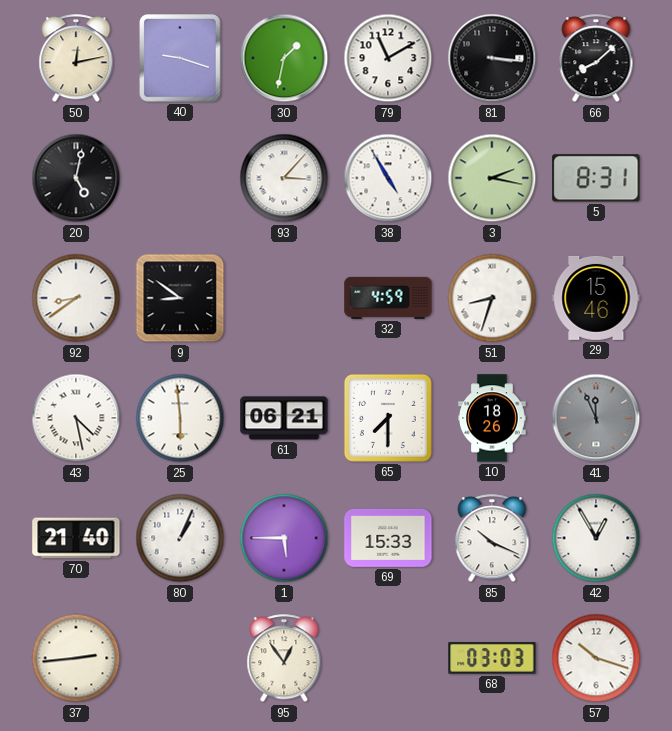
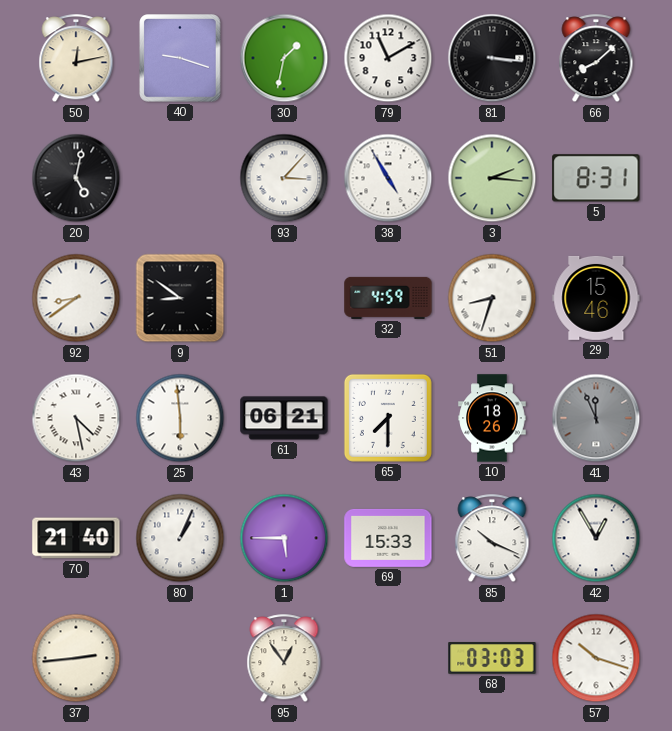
3: 2:17 -> 2:16
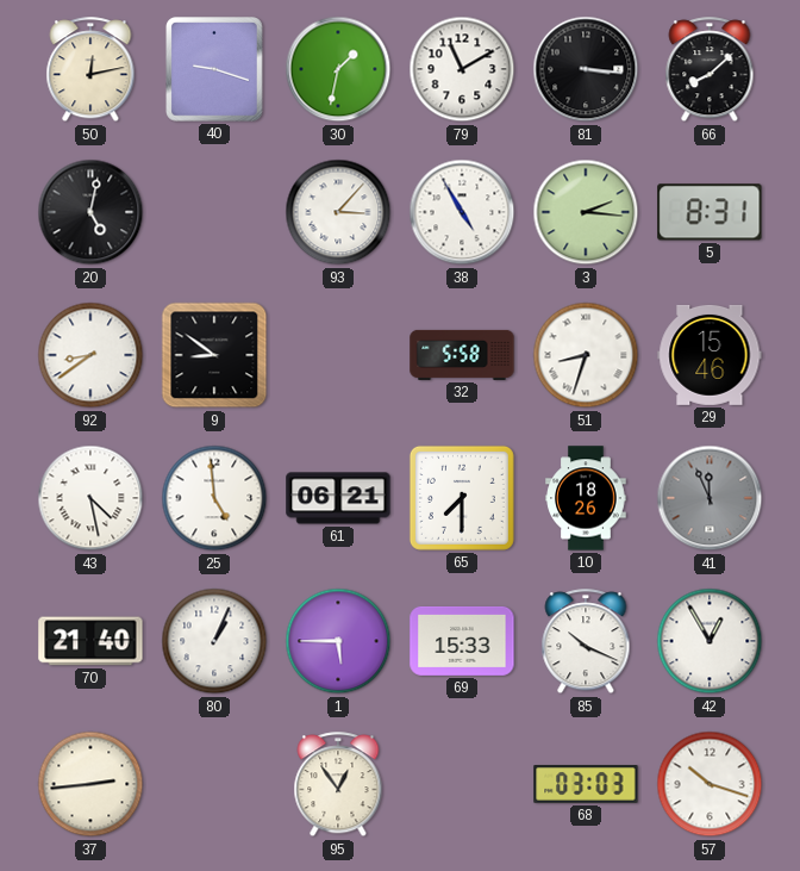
32: 4:59 -> 5:58
25: 5:59 -> 4:59
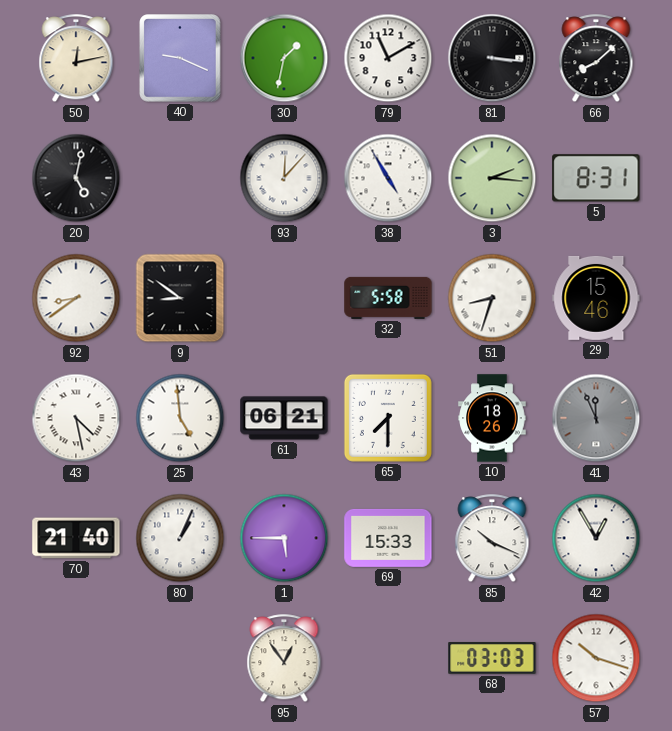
40: 9:18 -> 9:19
93: 3:07 -> 12:07
37: 2:44 -> none
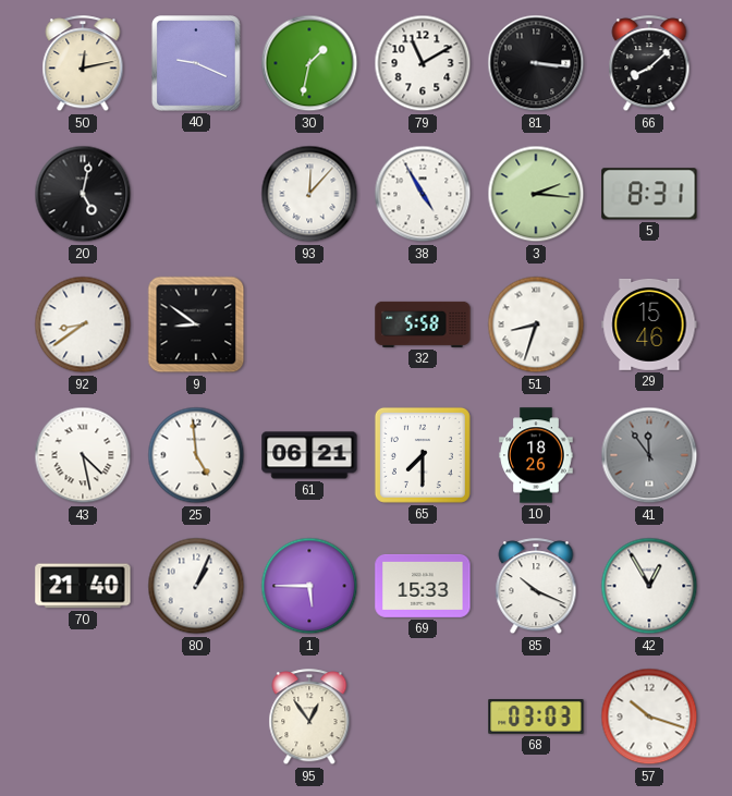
41: 11:56 -> 11:54
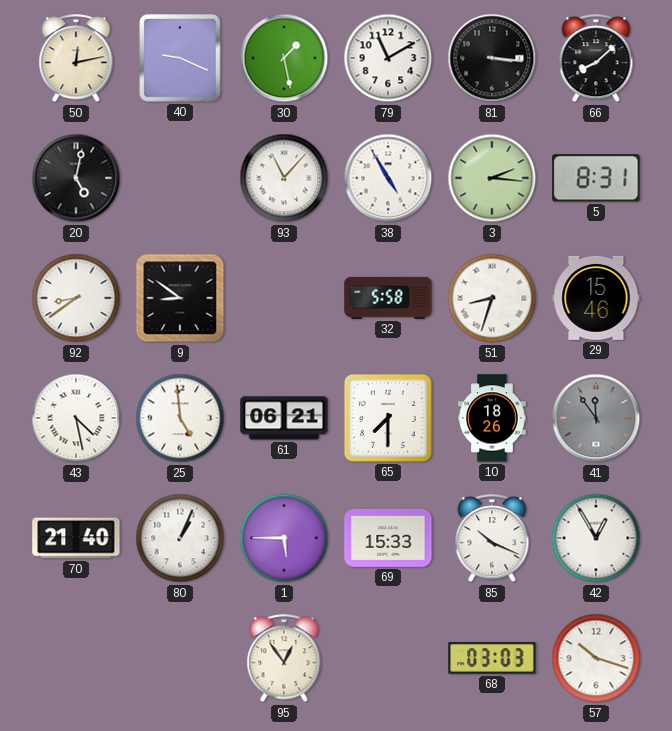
30: 1:32 -> 1:28
93: 12:07 -> 11:07
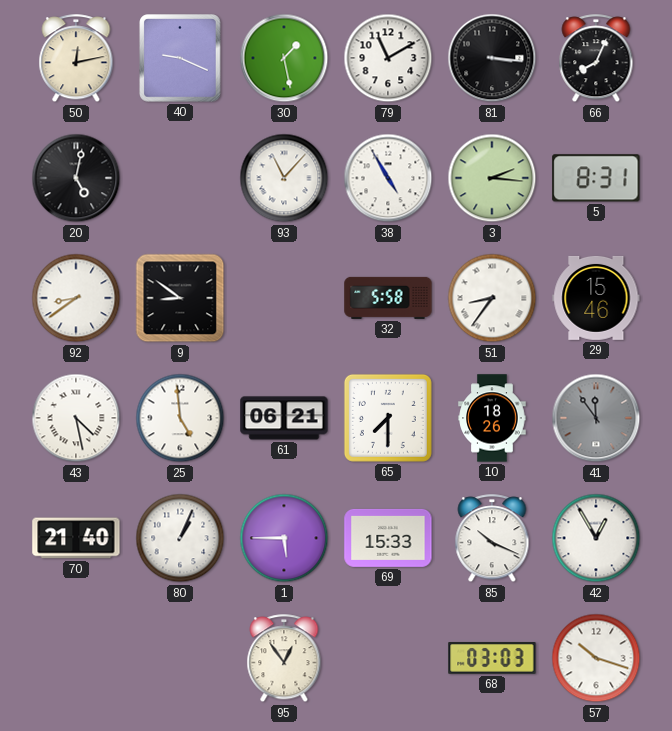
66: 8:08 -> 8:04
51: 8:33 -> 8:36
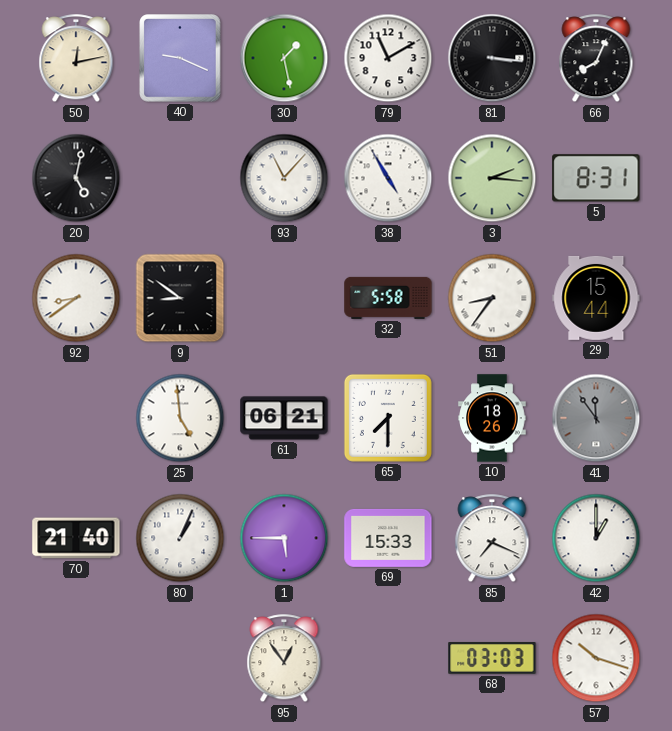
29: 15:46 -> 15:44
43: 4:28 -> none
85: 10:19 -> 7:19
42: 12:55 -> 1:00
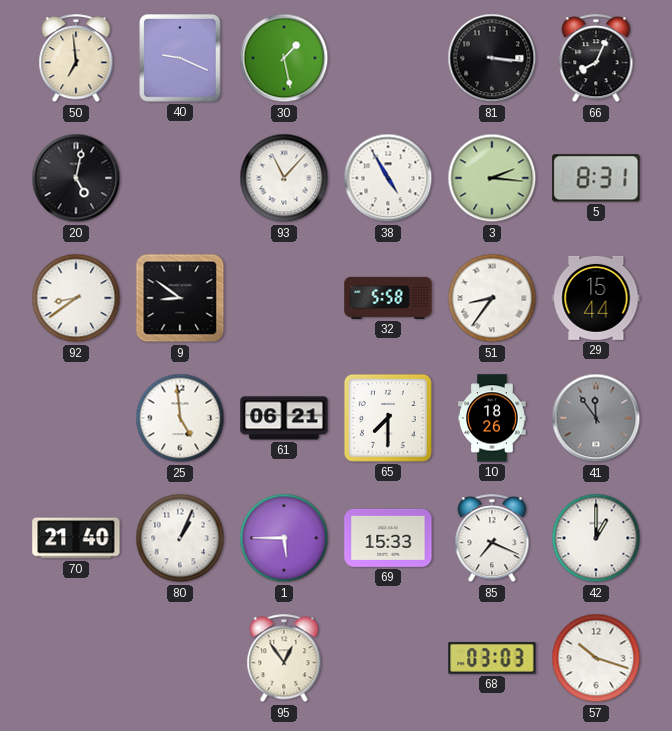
50: 12:13 -> 6:59
79: 11:10 -> none
